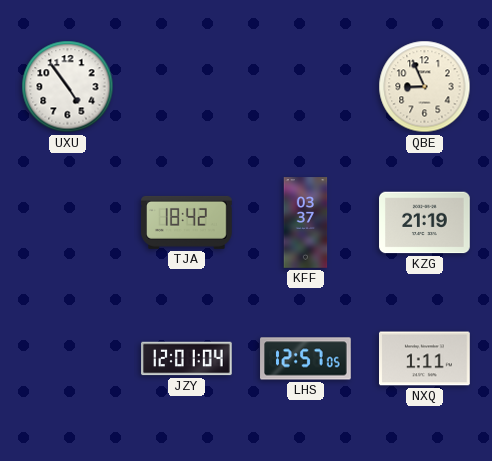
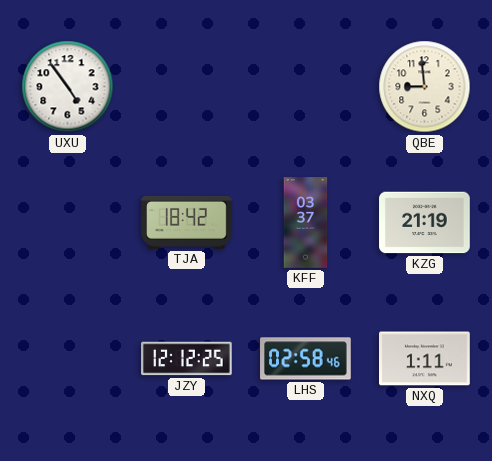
QBE: 8:56 -> 8:59
JZY: 12:01 -> 12:12
LHS: 12:57 -> 02:58
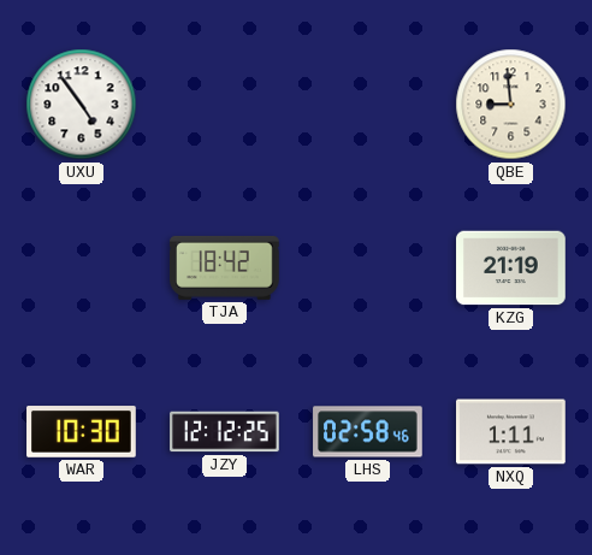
KFF: 03:37 -> none
WAR: none -> 10:30
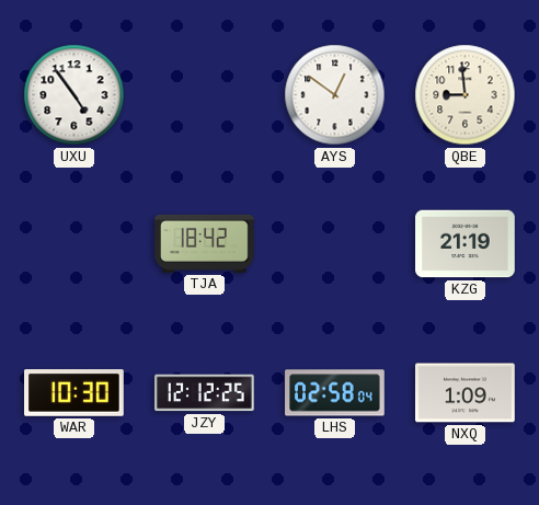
AYS: none -> 12:51
LHS: 02:58:46 -> 02:58:04
NXQ: 1:11 -> 1:09
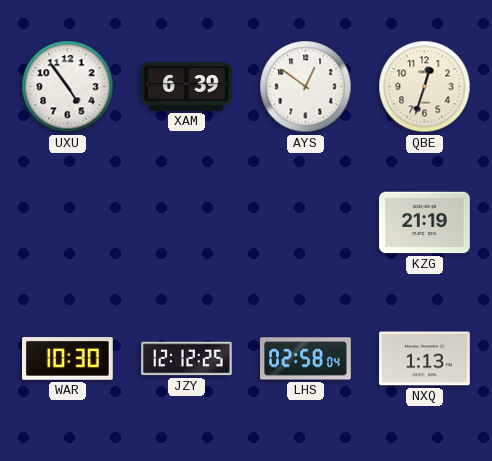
XAM: none -> 6:39
QBE: 8:59 -> 12:33
TJA: 18:42 -> none
NXQ: 1:09 -> 1:13
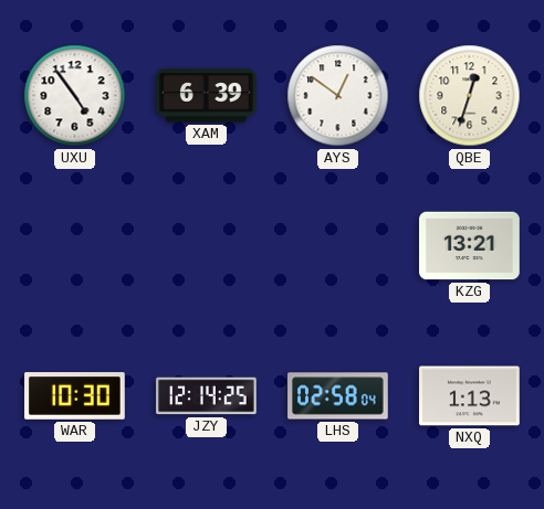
KZG: 21:19 -> 13:21
JZY: 12:12 -> 12:14
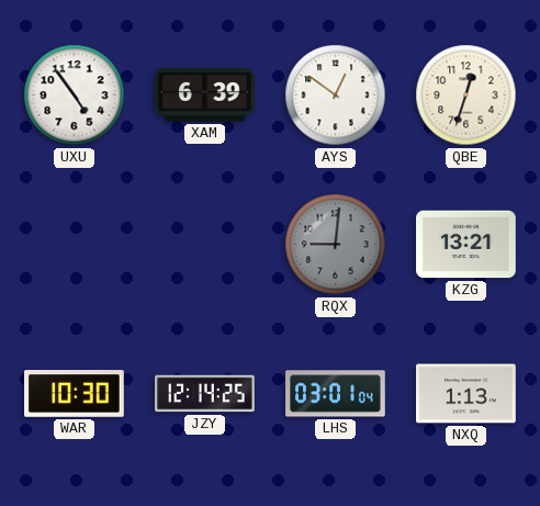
RQX: none -> 9:01
LHS: 02:58 -> 03:01
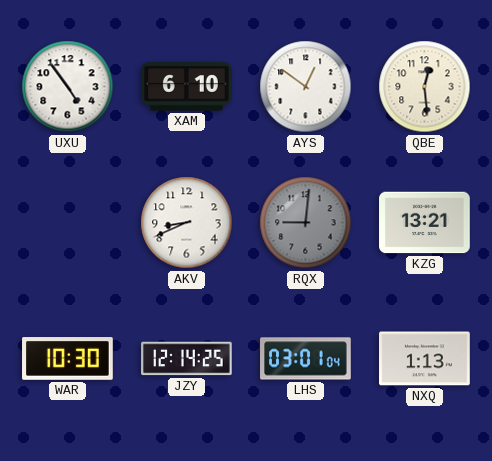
XAM: 6:39 -> 6:10
QBE: 12:33 -> 12:29
AKV: none -> 8:41
